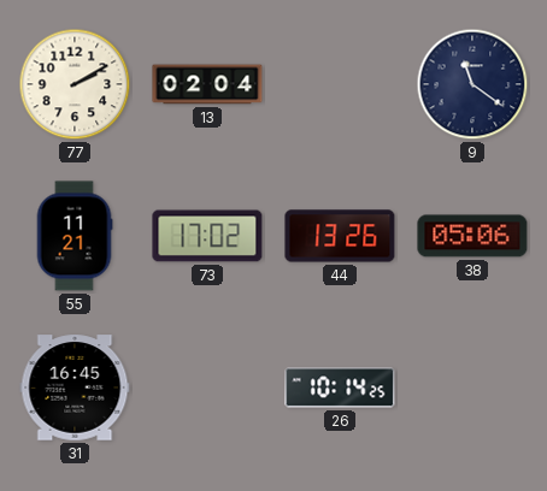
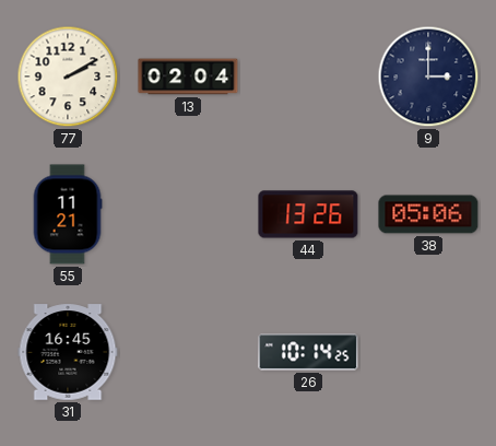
9: 11:21 -> 3:00
73: 17:02 -> none
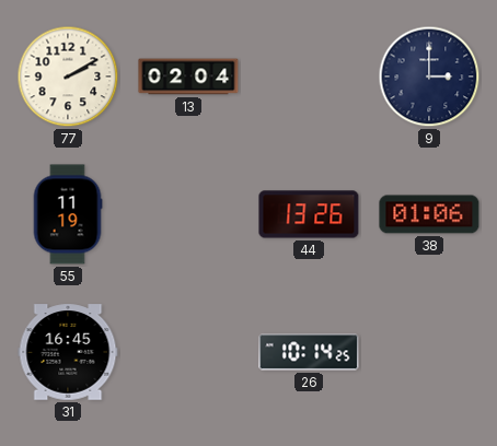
55: 11:21 -> 11:19
38: 05:06 -> 01:06
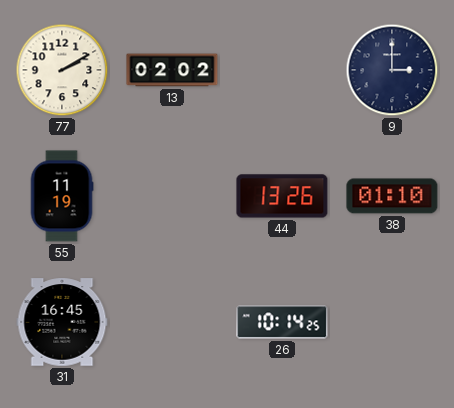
13: 02:04 -> 02:02
38: 01:06 -> 01:10
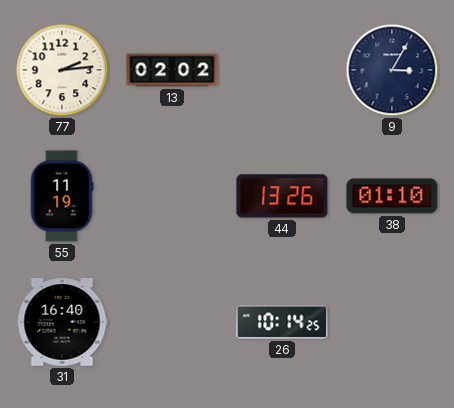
77: 2:10 -> 2:14
9: 3:00 -> 3:05
31: 16:45 -> 16:40
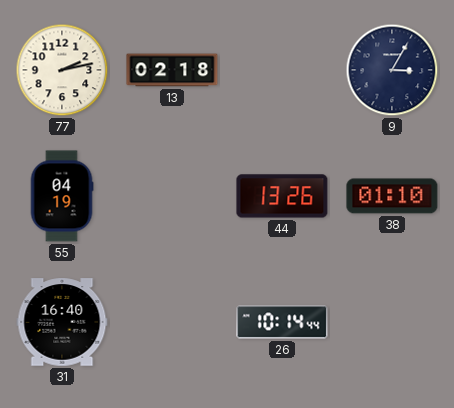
77: 2:14 -> 2:13
13: 02:02 -> 02:18
55: 11:19 -> 04:19
26: 10:14:25 -> 10:14:44
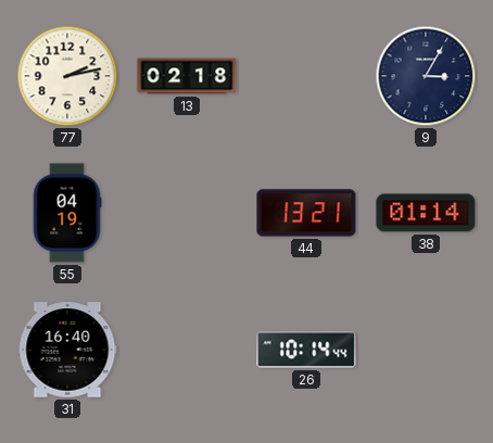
44: 13:26 -> 13:21
38: 01:10 -> 01:14
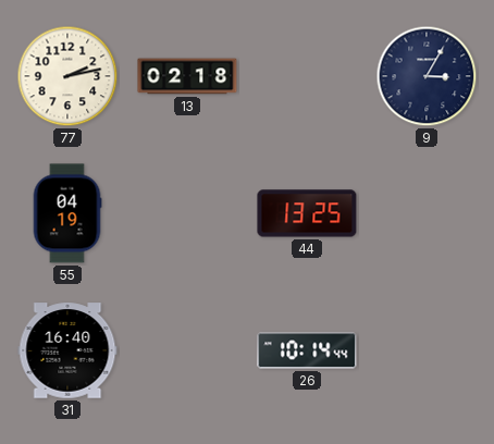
44: 13:21 -> 13:25
38: 01:14 -> none
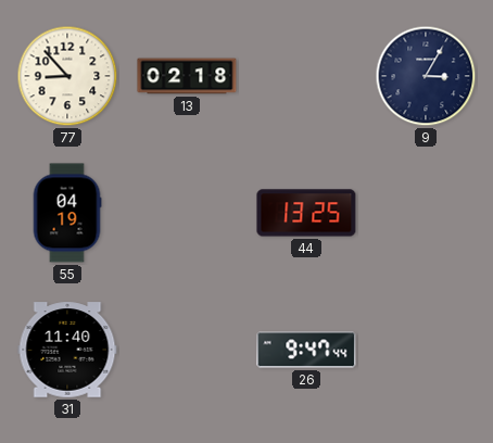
77: 2:13 -> 8:53
31: 16:40 -> 11:40
26: 10:14 -> 9:47
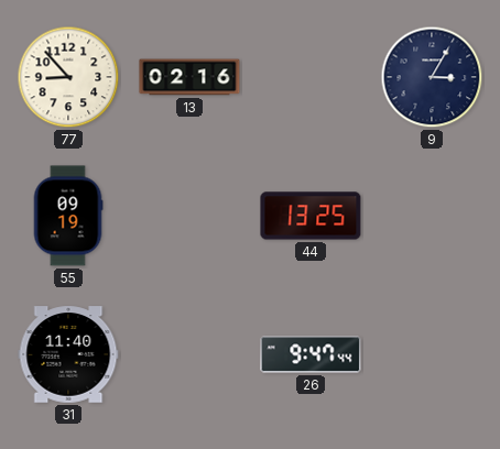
13: 02:18 -> 02:16
55: 04:19 -> 09:19
